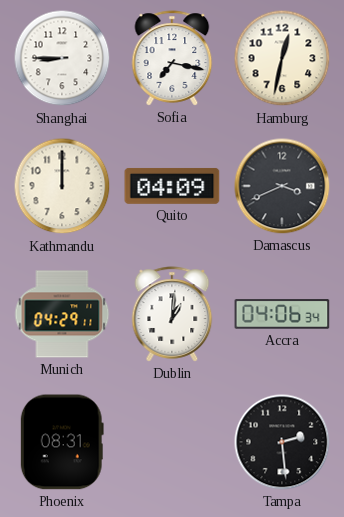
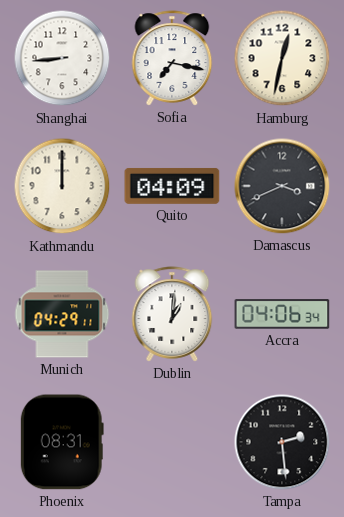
Shanghai: 8:45 -> 8:44
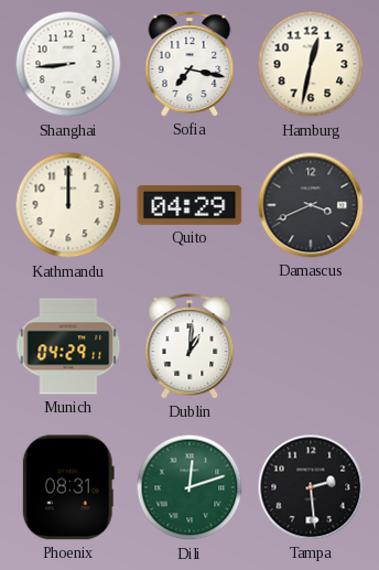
Quito: 04:09 -> 04:29
Accra: 04:06 -> none
Dili: none -> 12:12
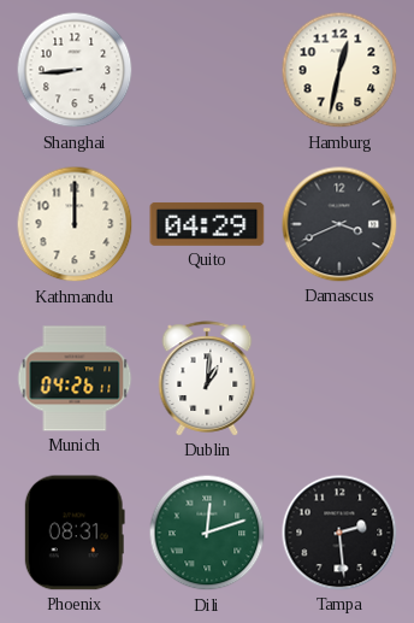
Sofia: 7:17 -> none
Munich: 04:29 -> 04:26
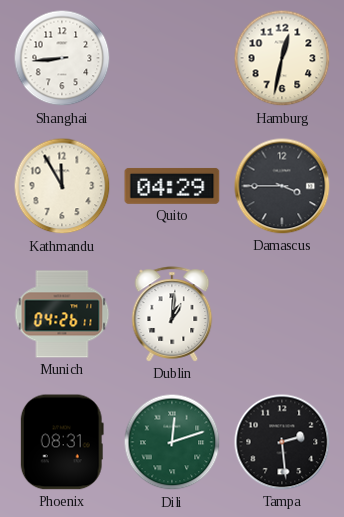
Kathmandu: 12:00 -> 11:55
Damascus: 3:41 -> 3:45
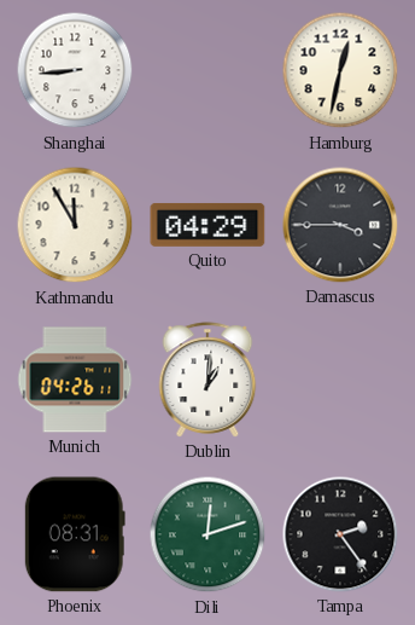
Tampa: 2:29 -> 2:24
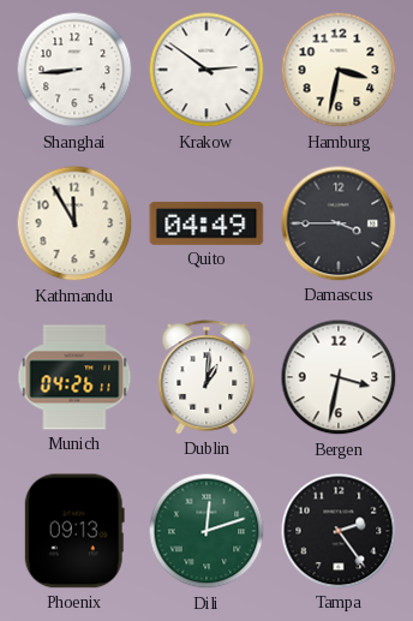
Krakow: none -> 2:51
Hamburg: 12:32 -> 3:32
Quito: 04:29 -> 04:49
Bergen: none -> 3:32
Phoenix: 08:31 -> 09:13
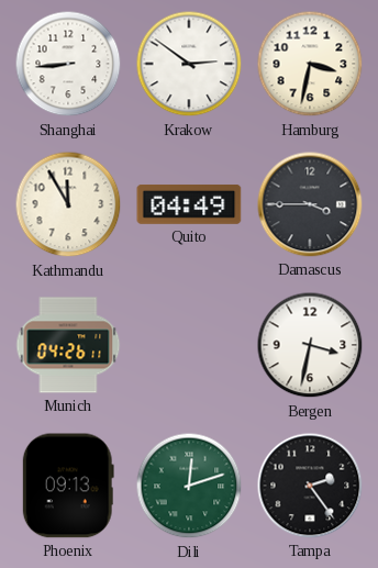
Dublin: 1:01 -> none
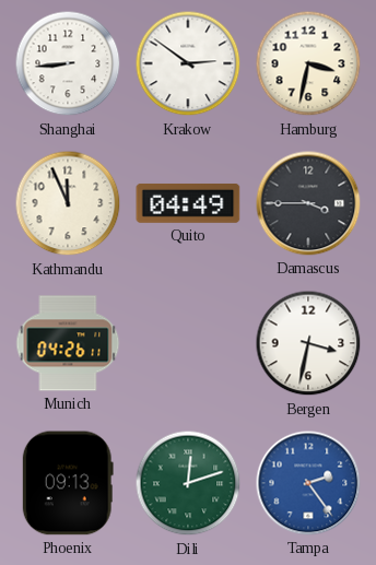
Kathmandu: 11:55 -> 11:56
Tampa dial: black -> blue
